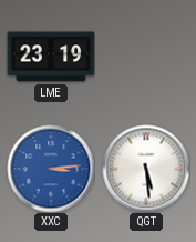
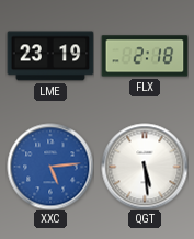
FLX: none -> 2:18
XXC: 3:14 -> 5:14
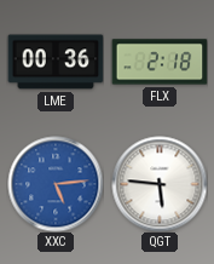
LME: 23:19 -> 00:36
QGT: 5:29 -> 5:46
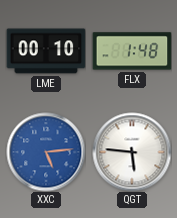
LME: 00:36 -> 00:10
FLX: 2:18 -> 1:48
